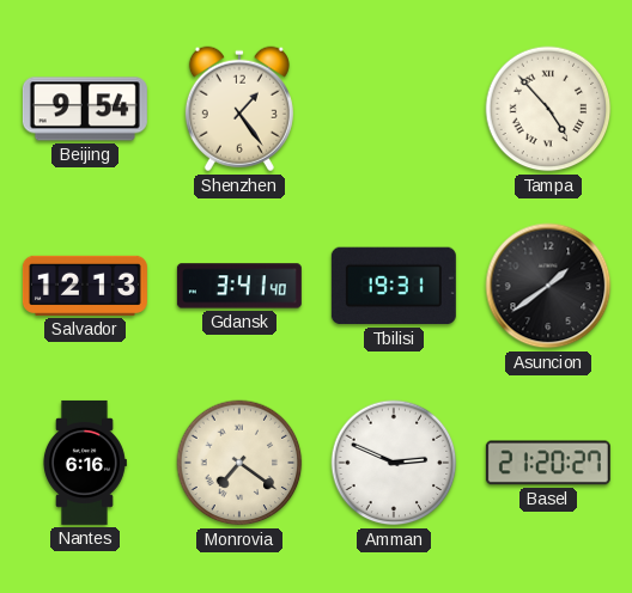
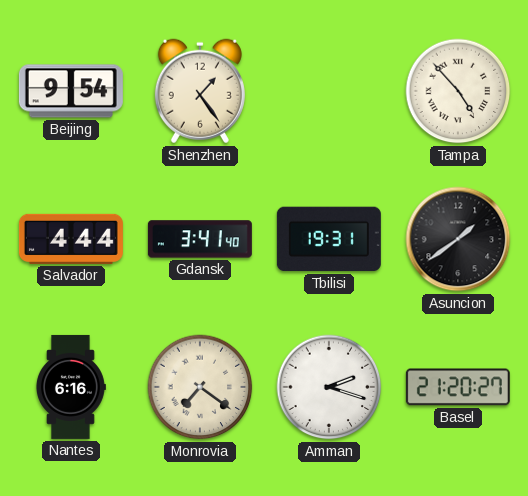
Salvador: 12:13 -> 4:44
Amman: 2:49 -> 2:18
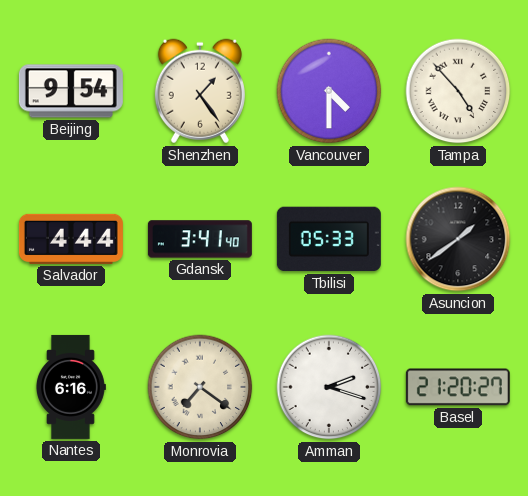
Vancouver: none -> 4:30
Tbilisi: 19:31 -> 05:33
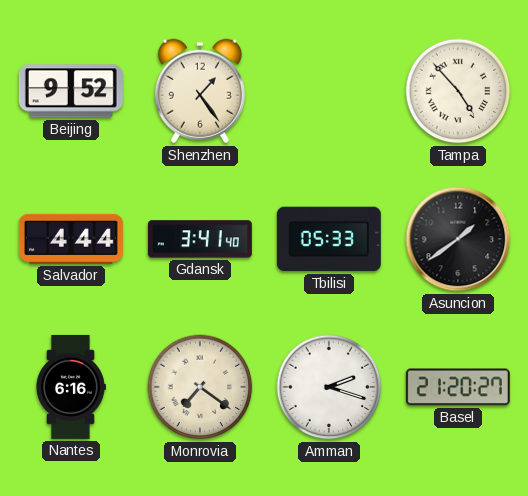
Beijing: 9:54 -> 9:52
Vancouver: 4:30 -> none
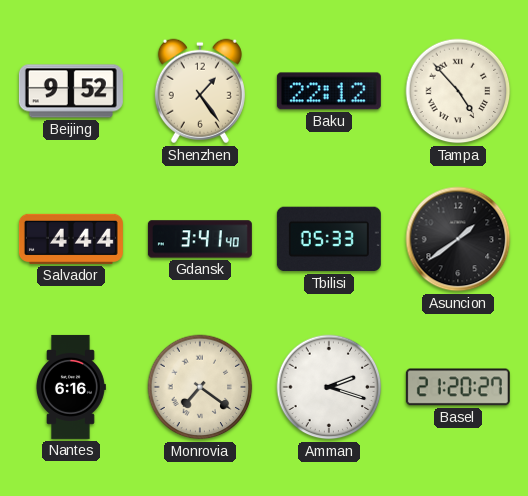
Baku: none -> 22:12
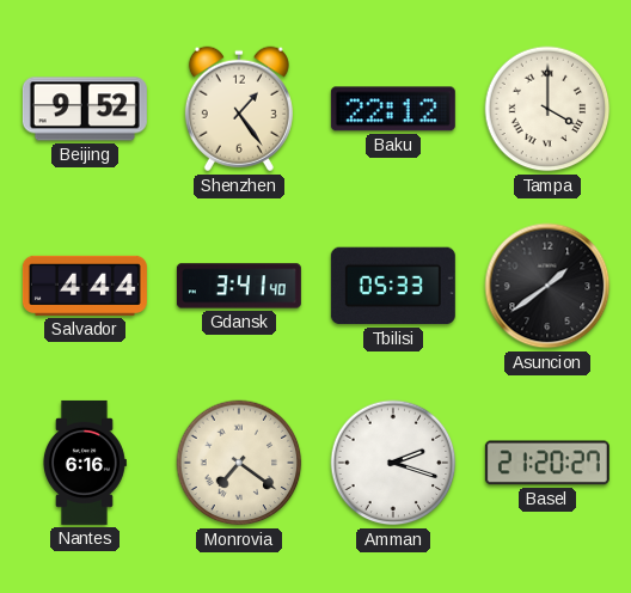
Tampa: 4:53 -> 4:00
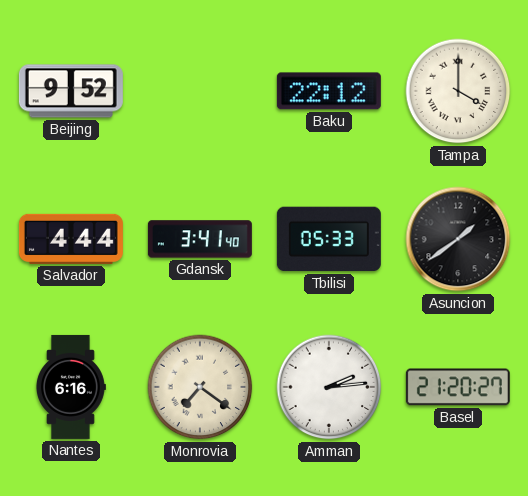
Shenzhen: 1:24 -> none
Amman: 2:18 -> 2:14
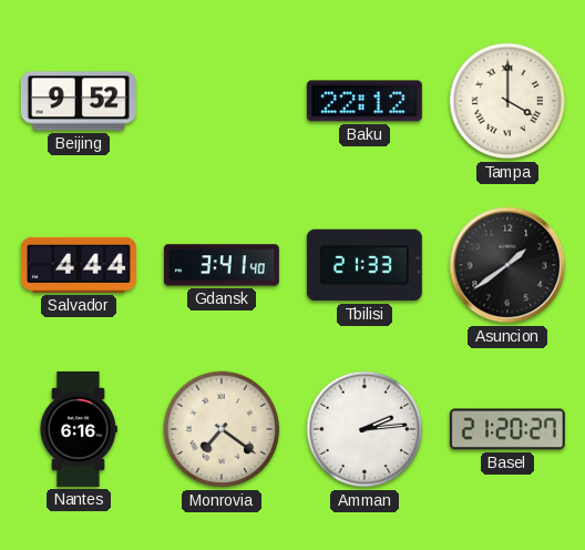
Tbilisi: 05:33 -> 21:33
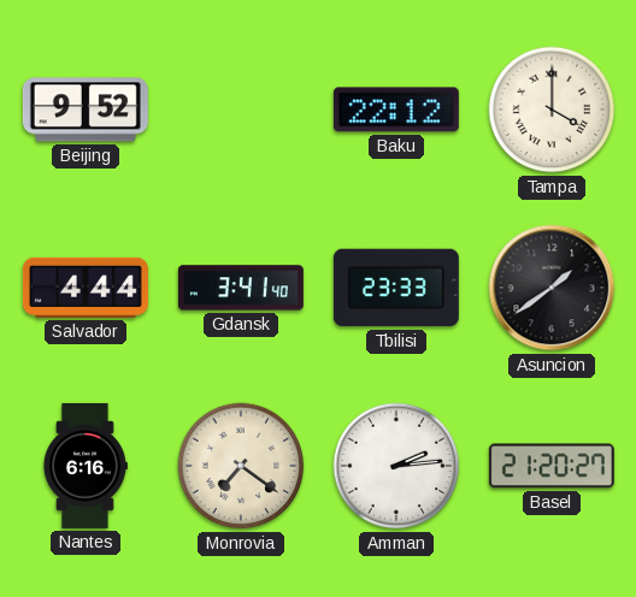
Tbilisi: 21:33 -> 23:33
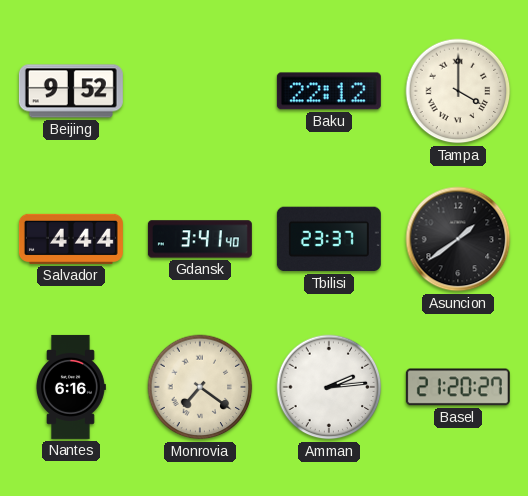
Tbilisi: 23:33 -> 23:37
